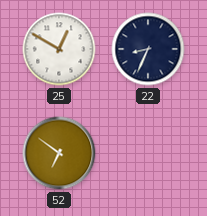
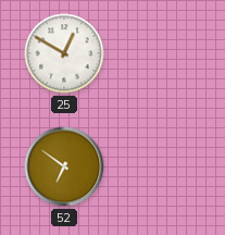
22: 8:34 -> none
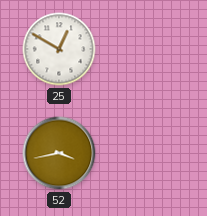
52: 6:51 -> 3:43
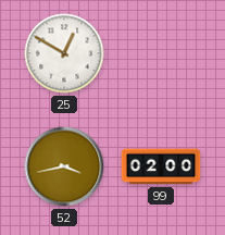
99: none -> 02:00
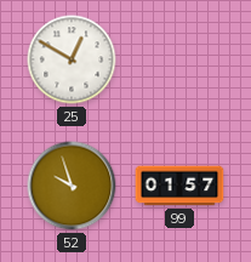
52: 3:43 -> 9:57
99: 02:00 -> 01:57
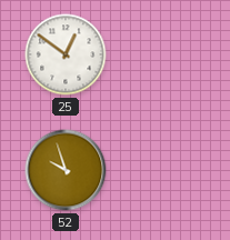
25: 12:50 -> 12:51
99: 01:57 -> none
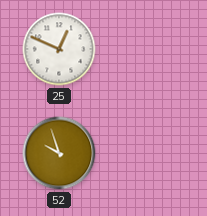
25: 12:51 -> 12:49
